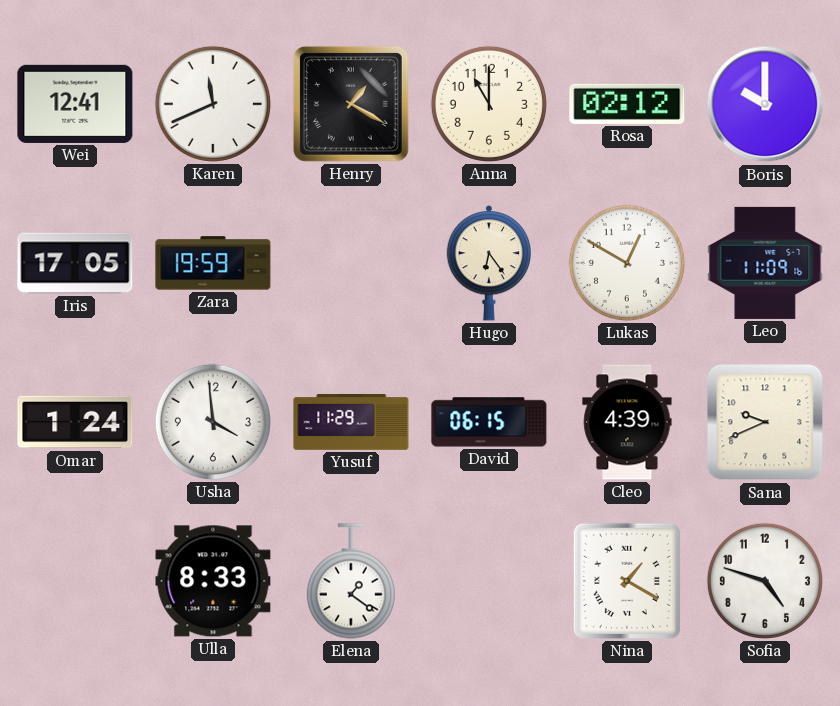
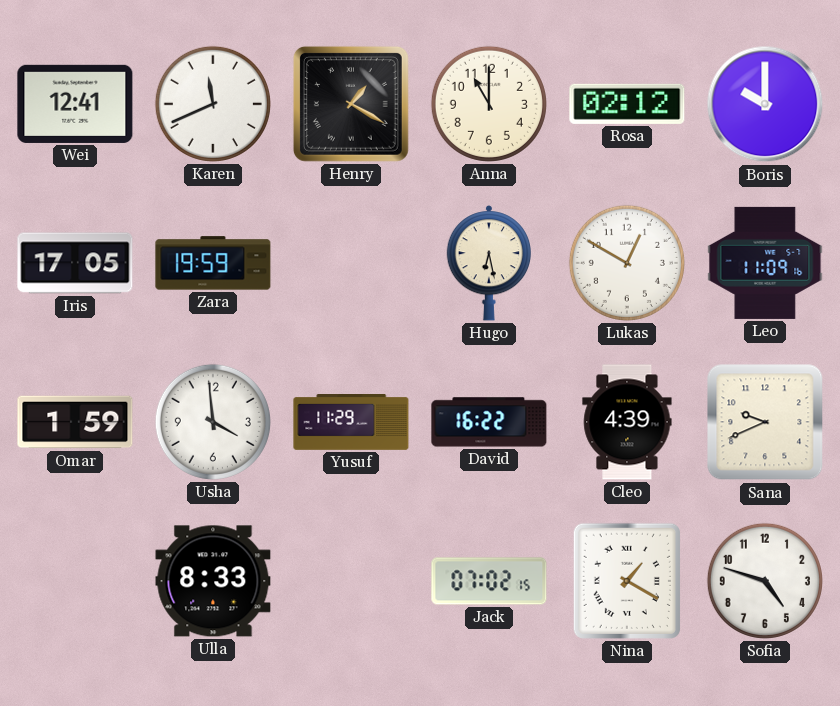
Hugo: 6:24 -> 6:28
Omar: 1:24 -> 1:59
David: 06:15 -> 16:22
Elena: 1:21 -> none
Jack: none -> 07:02
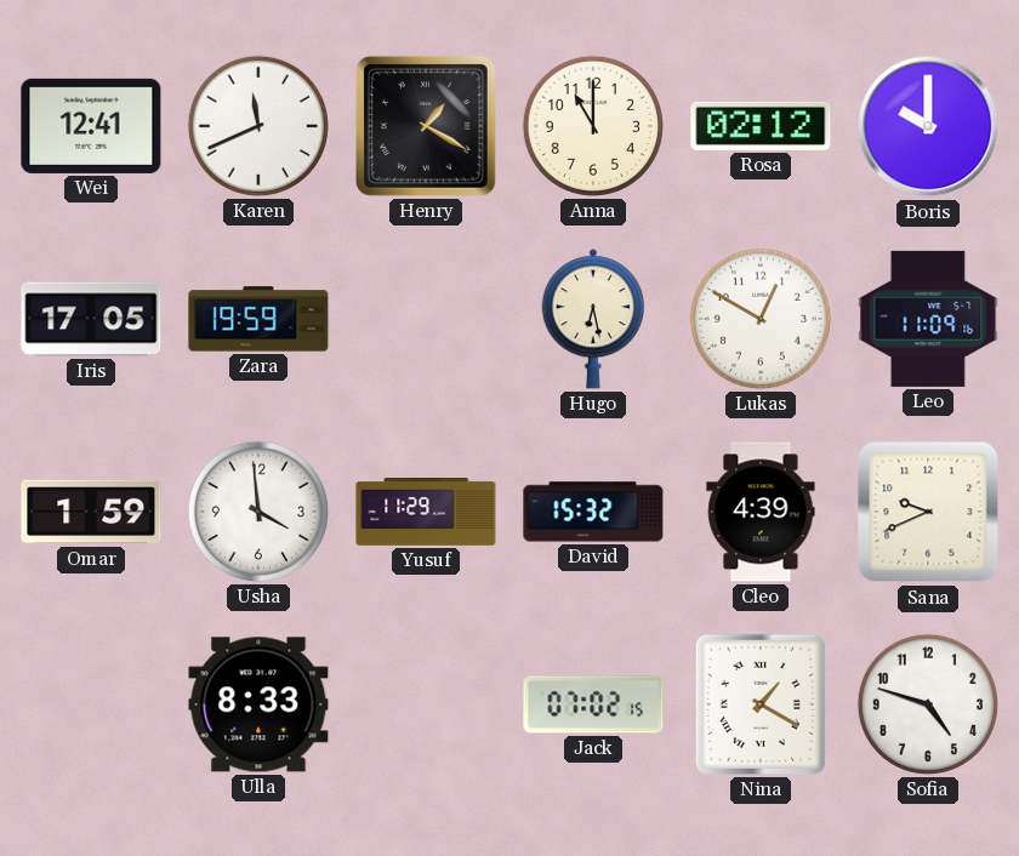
David: 16:22 -> 15:32
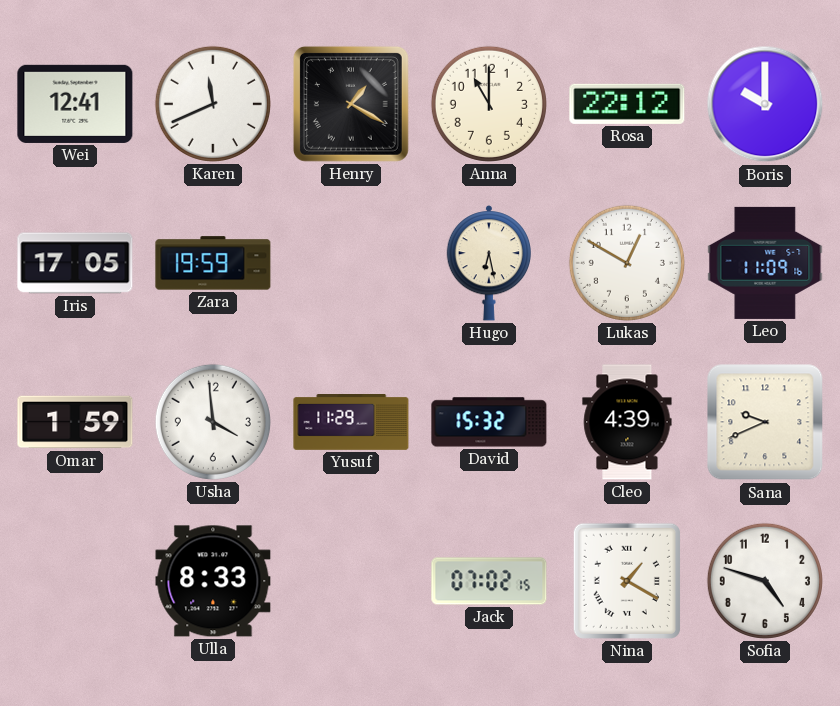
Rosa: 02:12 -> 22:12
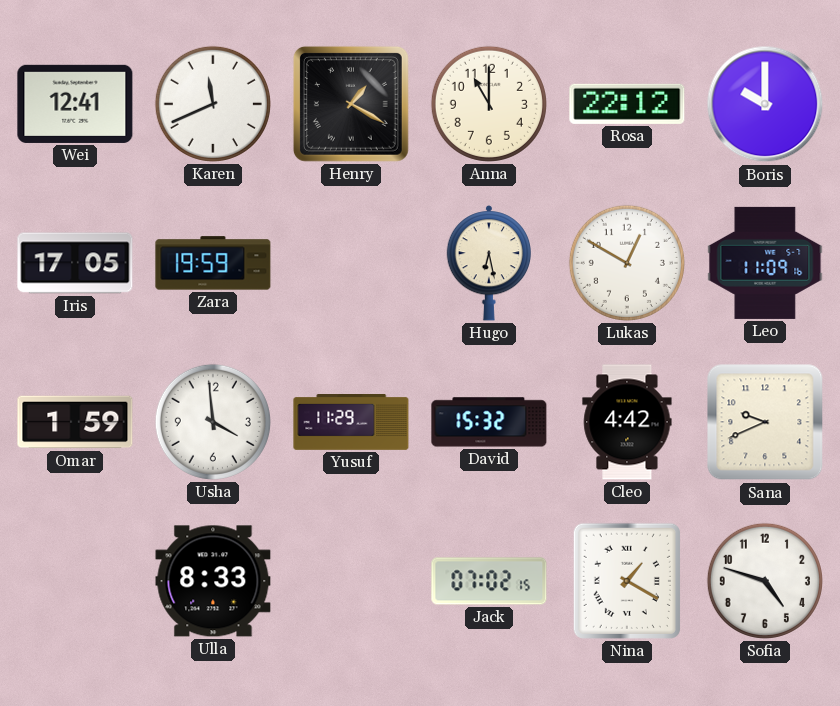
Cleo: 4:39 -> 4:42
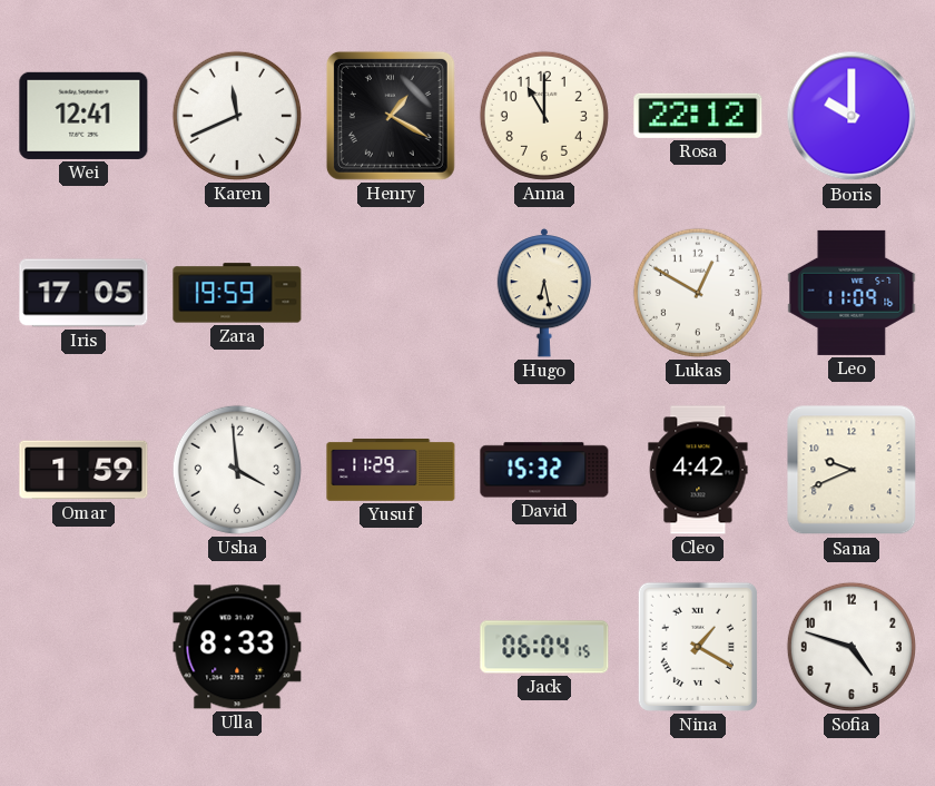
Jack: 07:02 -> 06:04
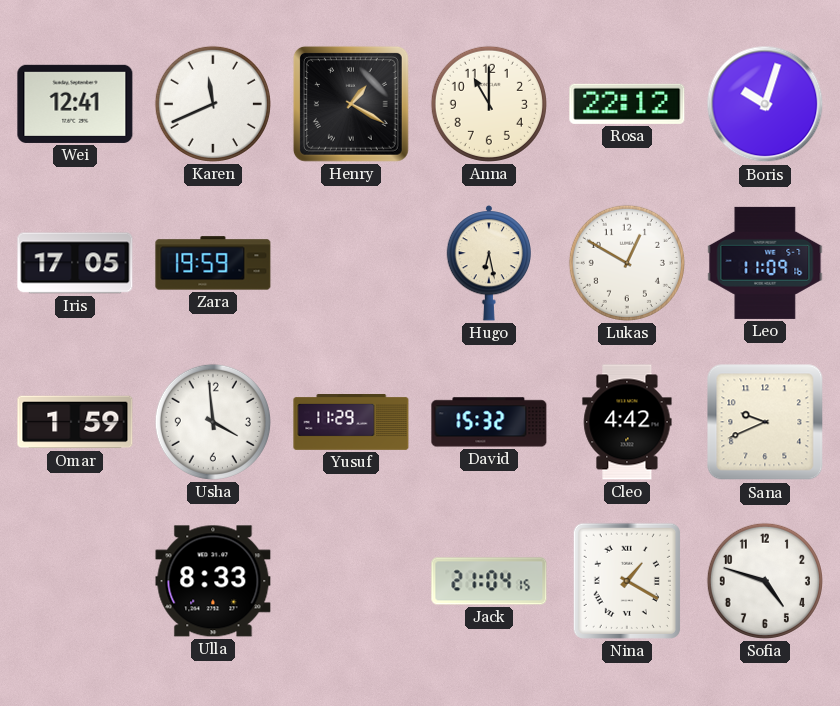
Boris: 10:00 -> 10:03
Jack: 06:04 -> 21:04
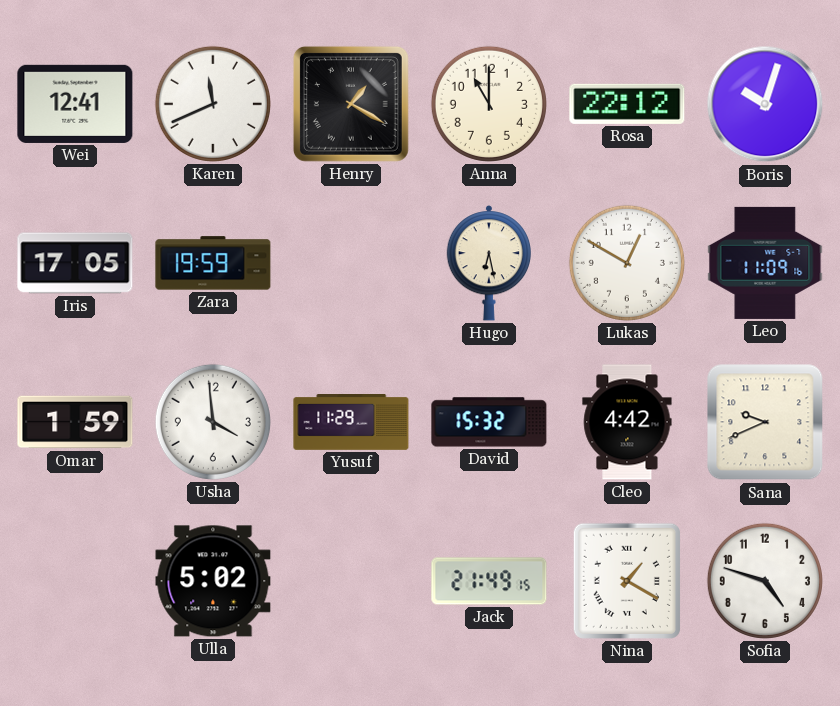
Ulla: 8:33 -> 5:02
Jack: 21:04 -> 21:49
